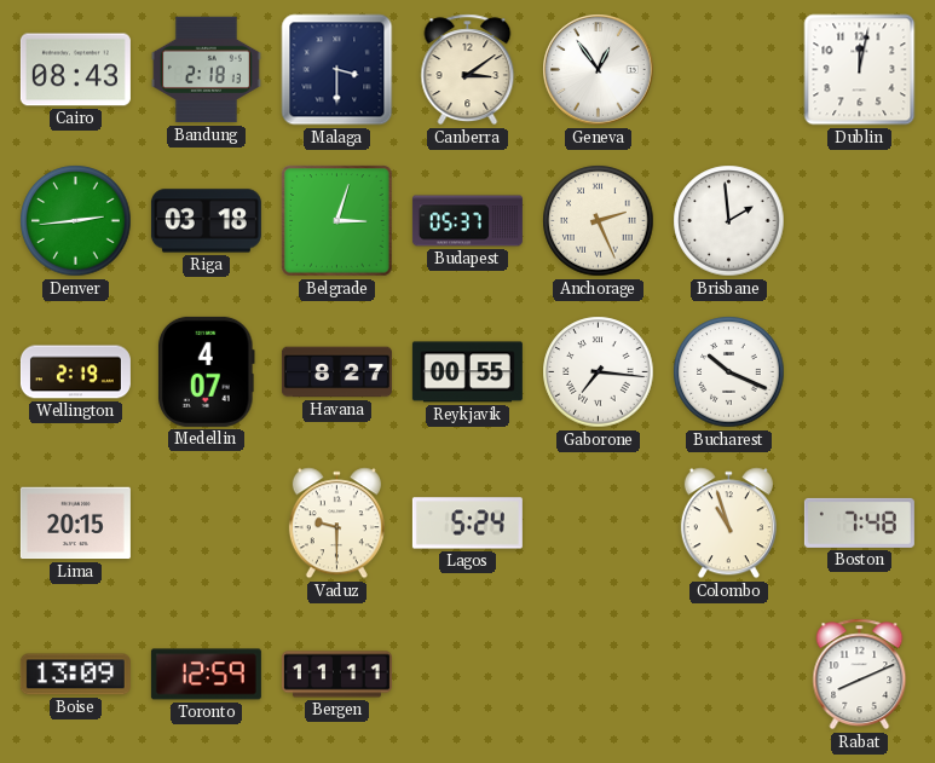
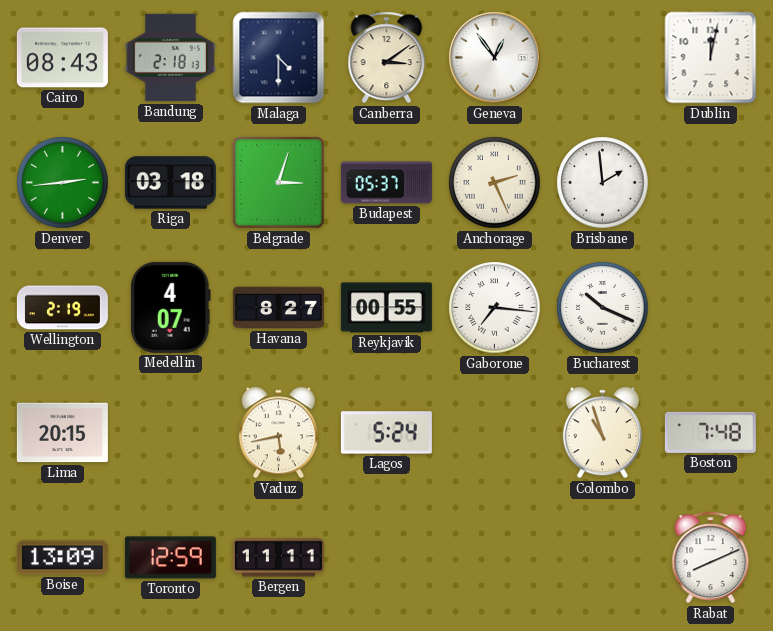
Malaga: 3:30 -> 4:30
Vaduz: 9:30 -> 5:43
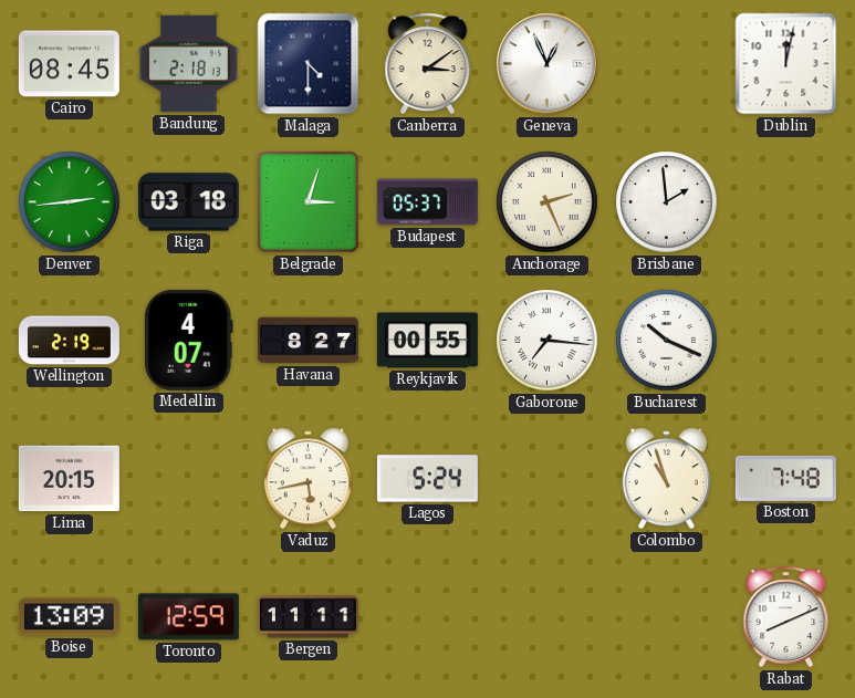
Cairo: 08:43 -> 08:45
Geneva: 12:54 -> 12:56
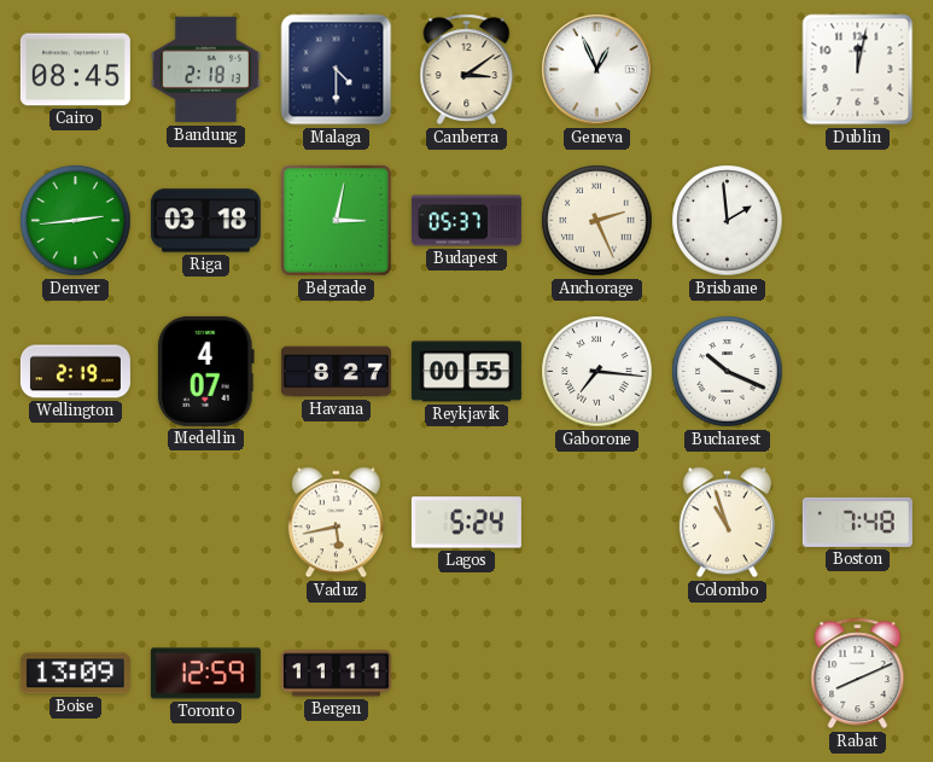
Belgrade: 3:03 -> 3:02
Lima: 20:15 -> none
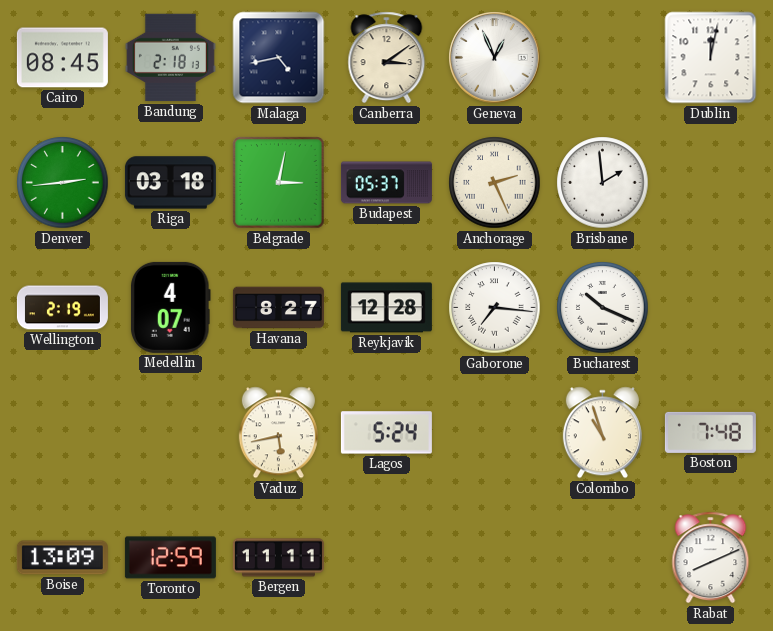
Malaga: 4:30 -> 4:43
Reykjavik: 00:55 -> 12:28
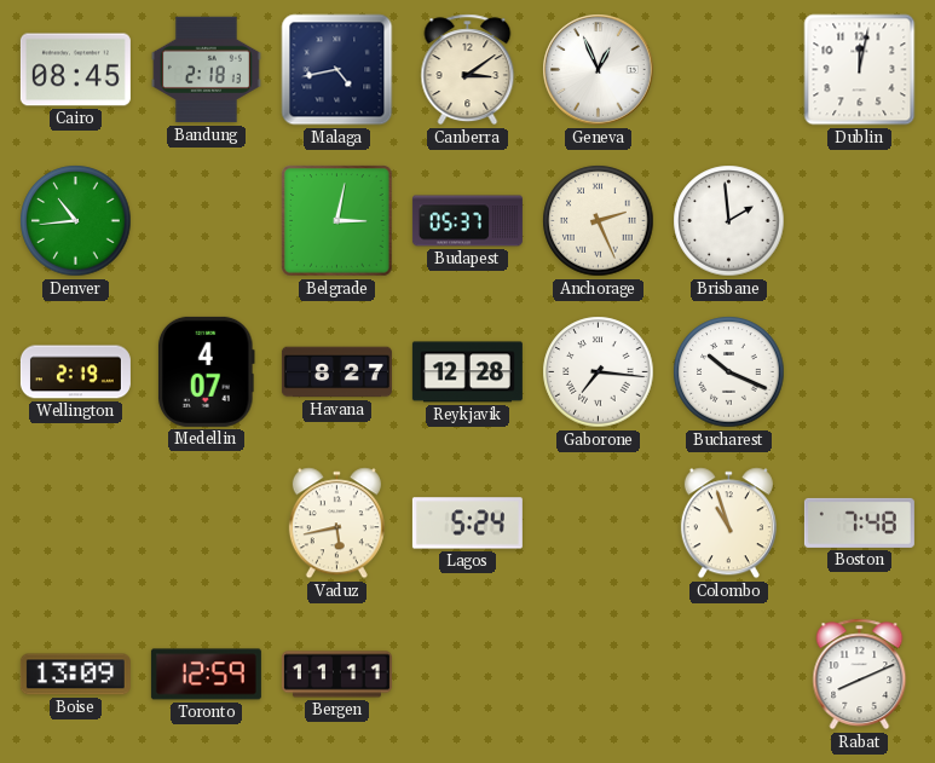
Denver: 2:44 -> 10:44
Riga: 03:18 -> none
